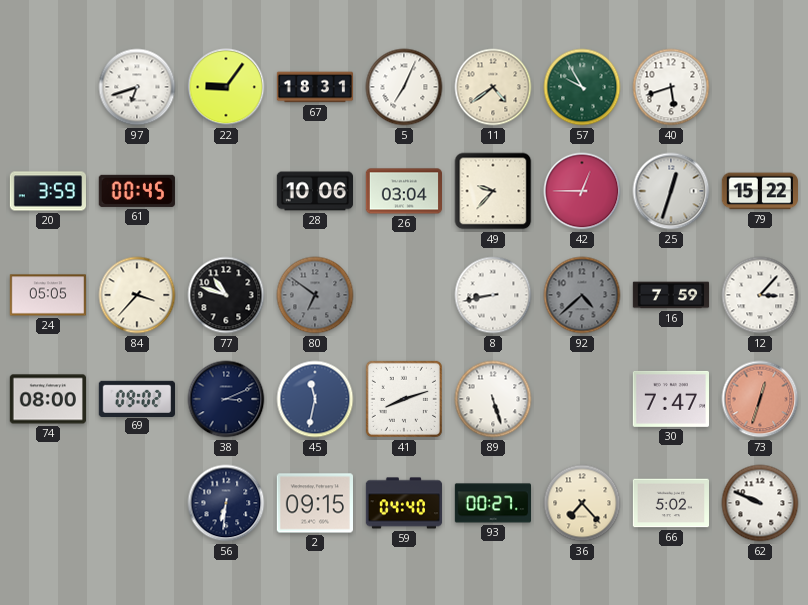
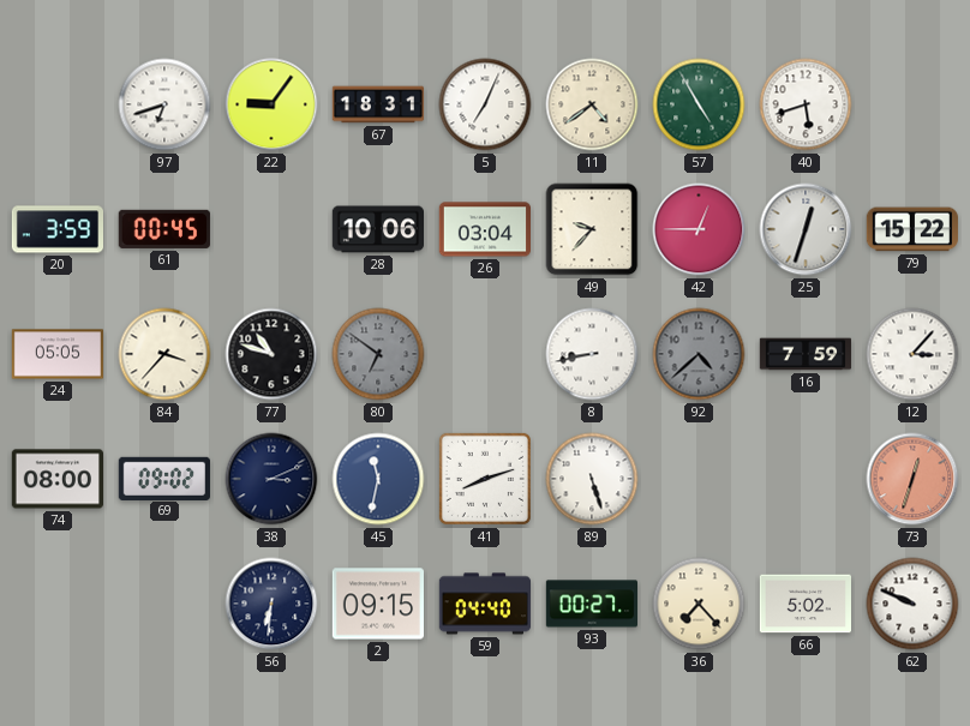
57: 9:55 -> 4:55
30: 7:47 -> none
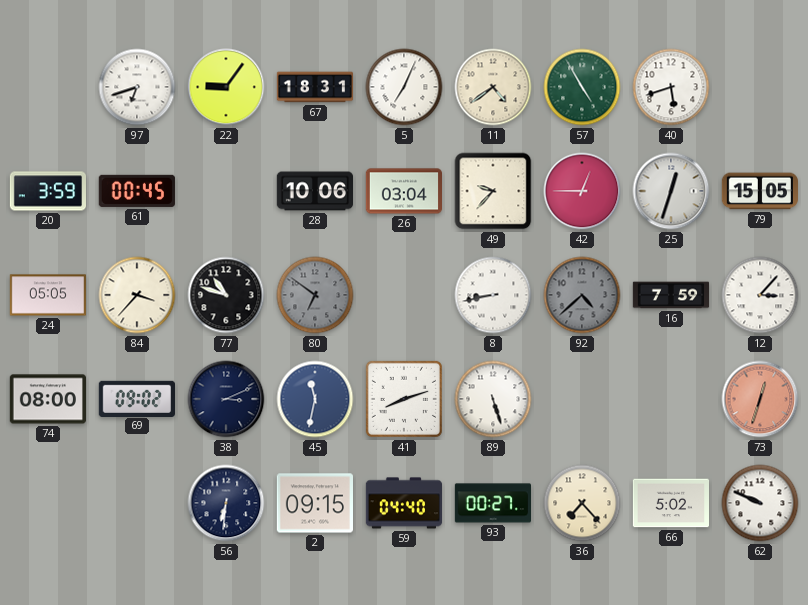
79: 15:22 -> 15:05
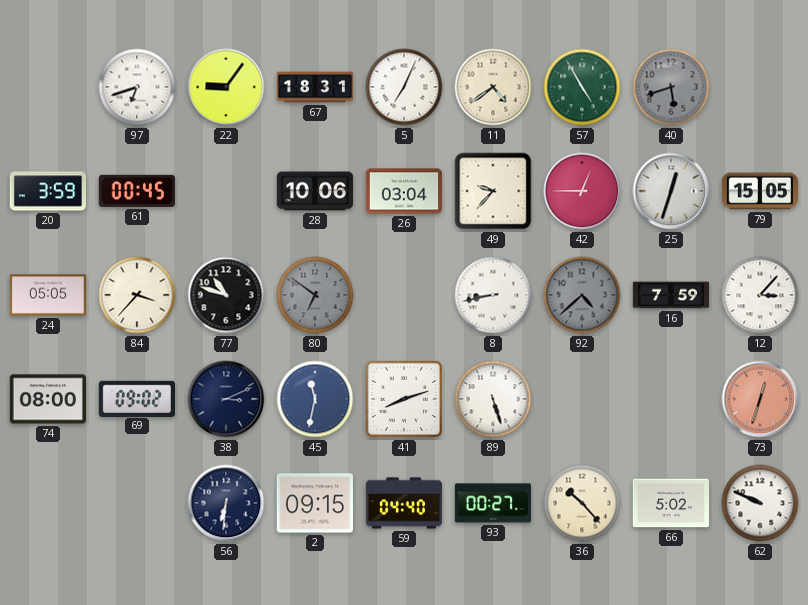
40 dial: white -> grey
36: 7:23 -> 10:23
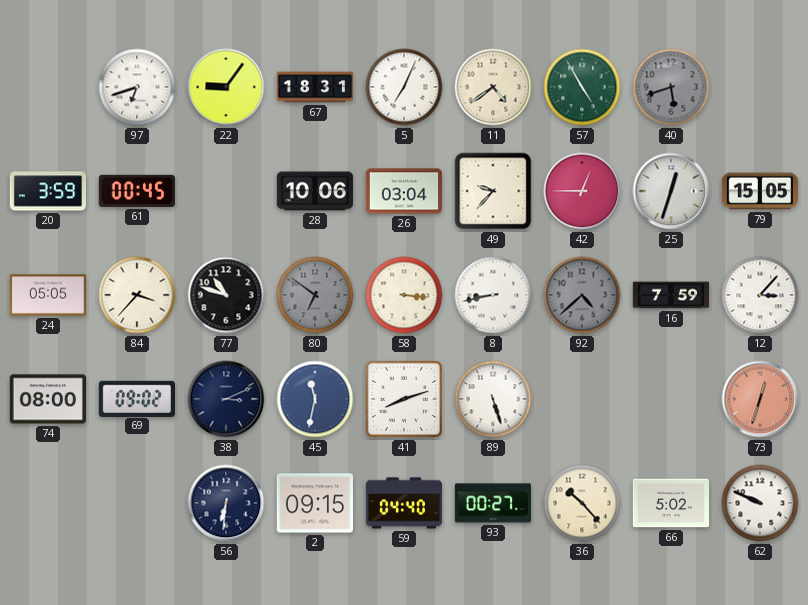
58: none -> 3:16
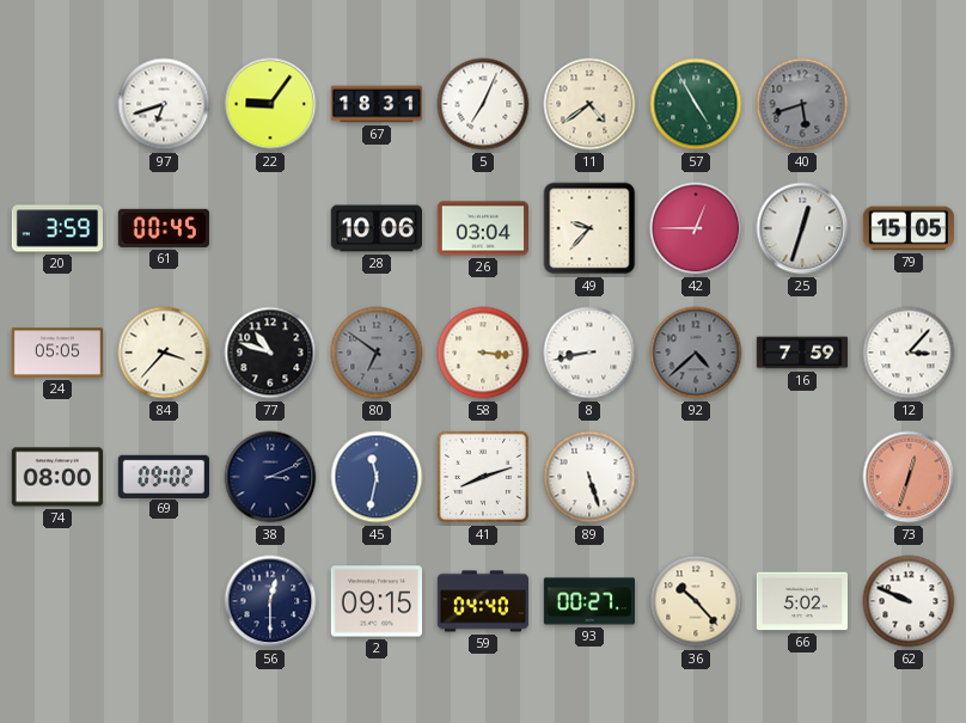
56: 6:31 -> 12:30
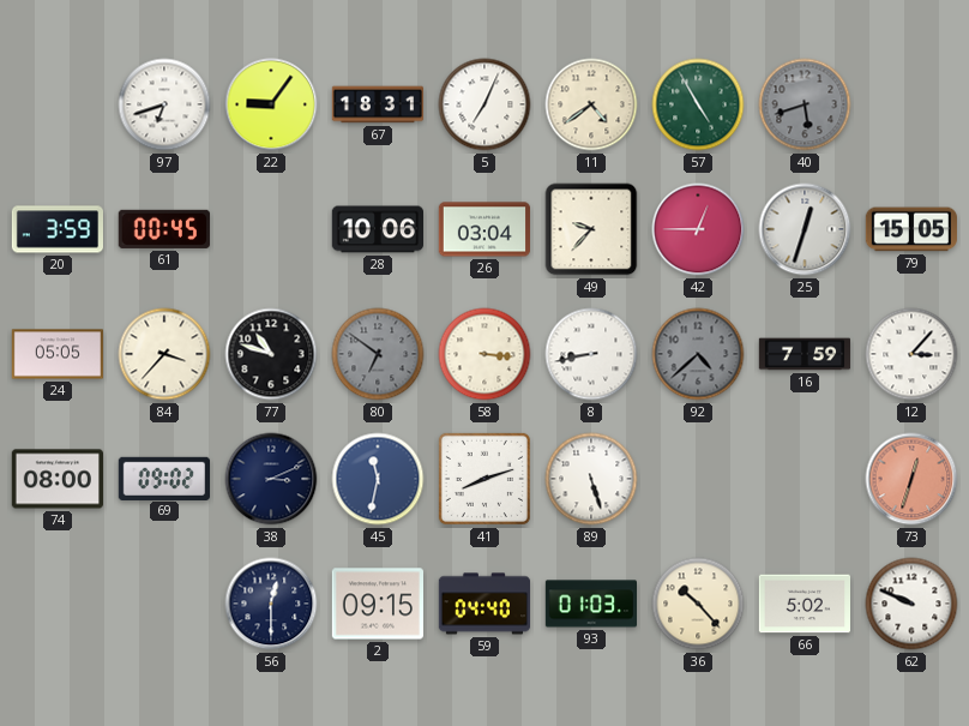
93: 00:27 -> 01:03
